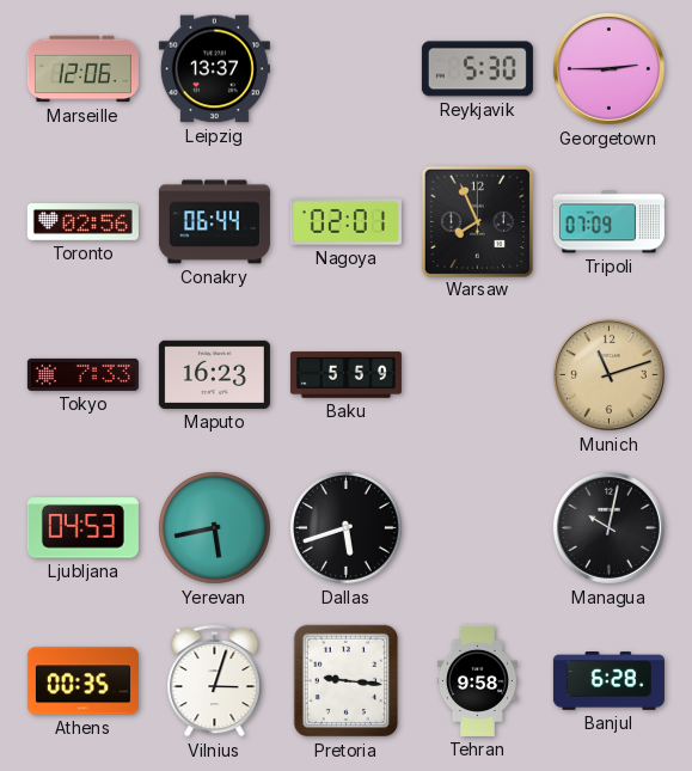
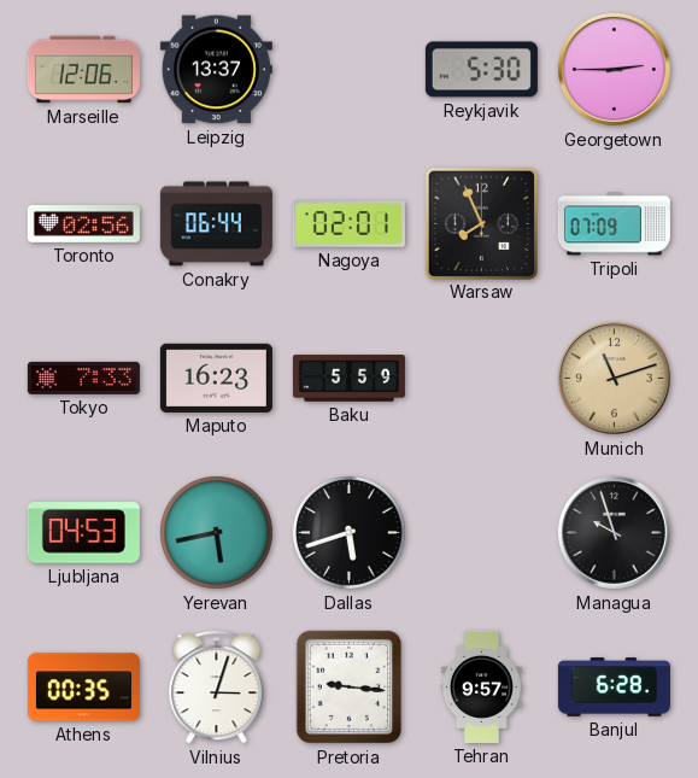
Managua: 10:02 -> 9:57
Tehran: 9:58 -> 9:57
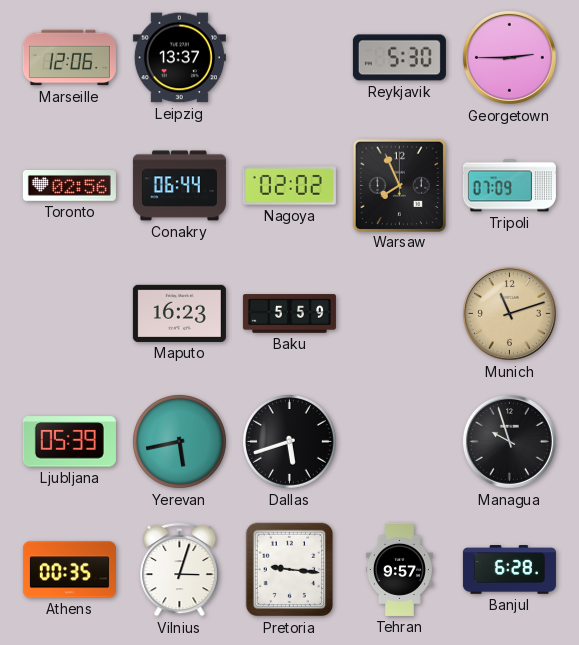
Nagoya: 02:01 -> 02:02
Tokyo: 7:33 -> none
Ljubljana: 04:53 -> 05:39
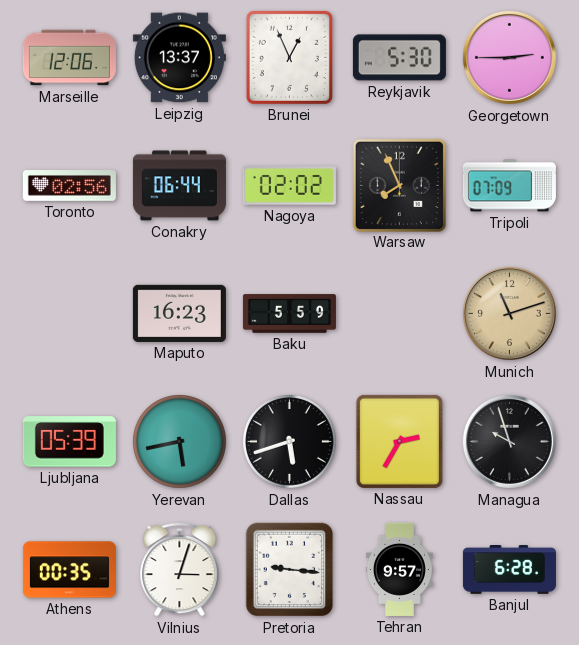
Brunei: none -> 12:56
Nassau: none -> 2:35
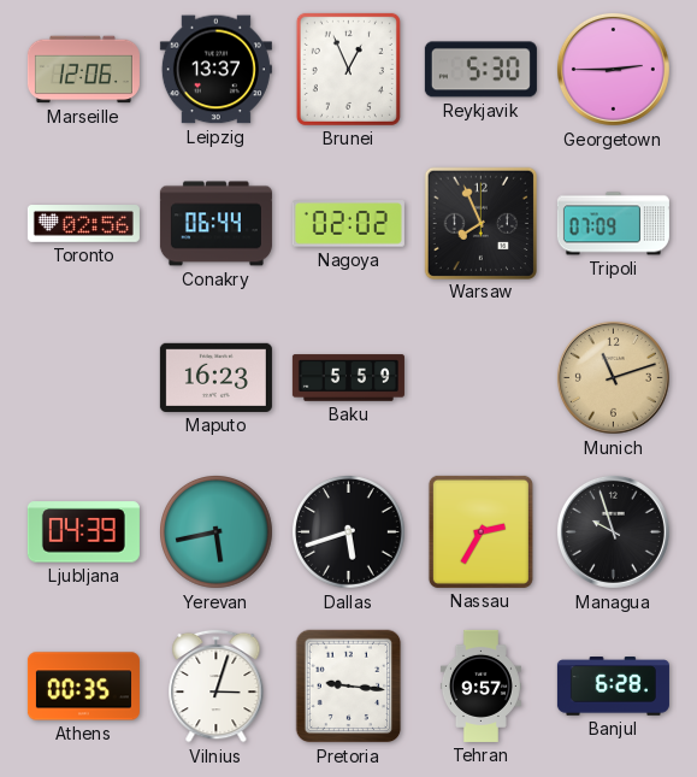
Ljubljana: 05:39 -> 04:39
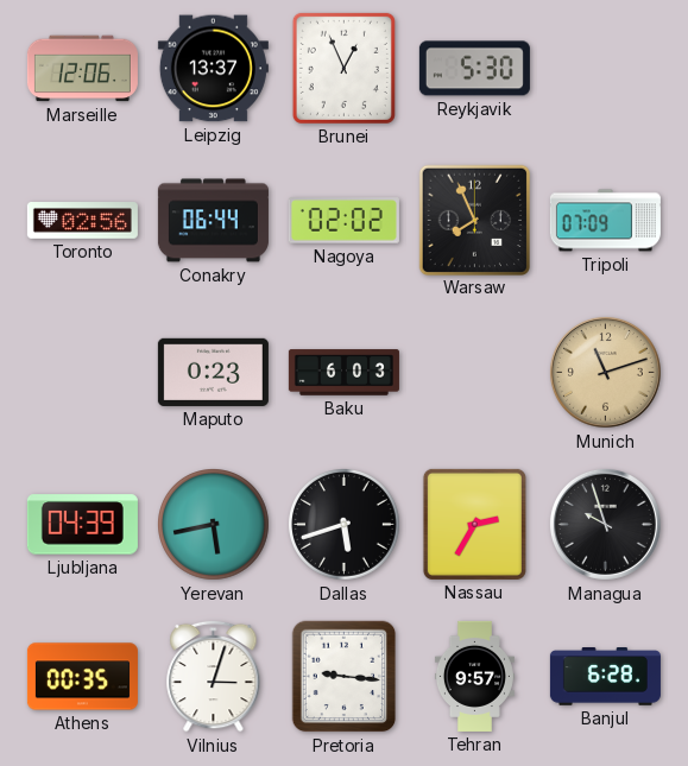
Georgetown: 2:45 -> none
Maputo: 16:23 -> 0:23
Baku: 5:59 -> 6:03
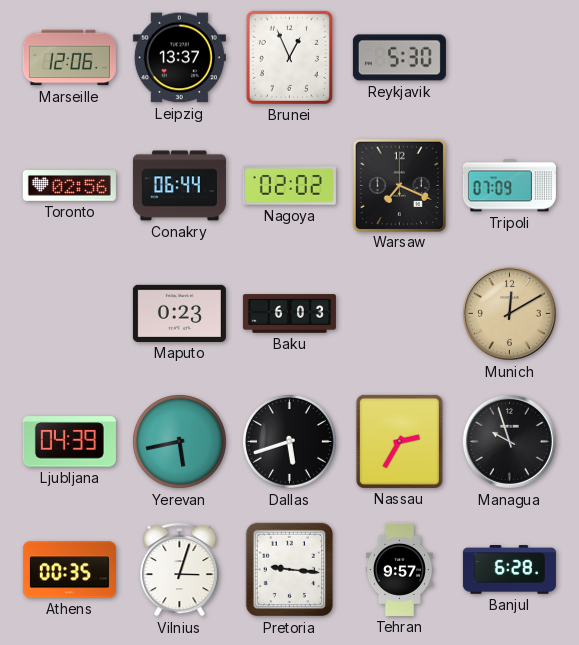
Warsaw: 7:56 -> 7:19
Munich: 11:12 -> 12:10
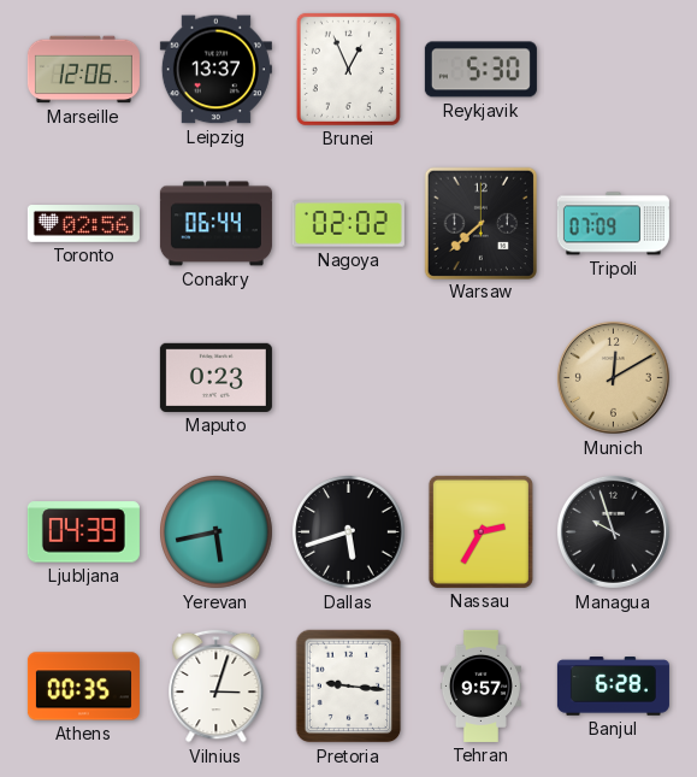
Warsaw: 7:19 -> 7:38
Baku: 6:03 -> none
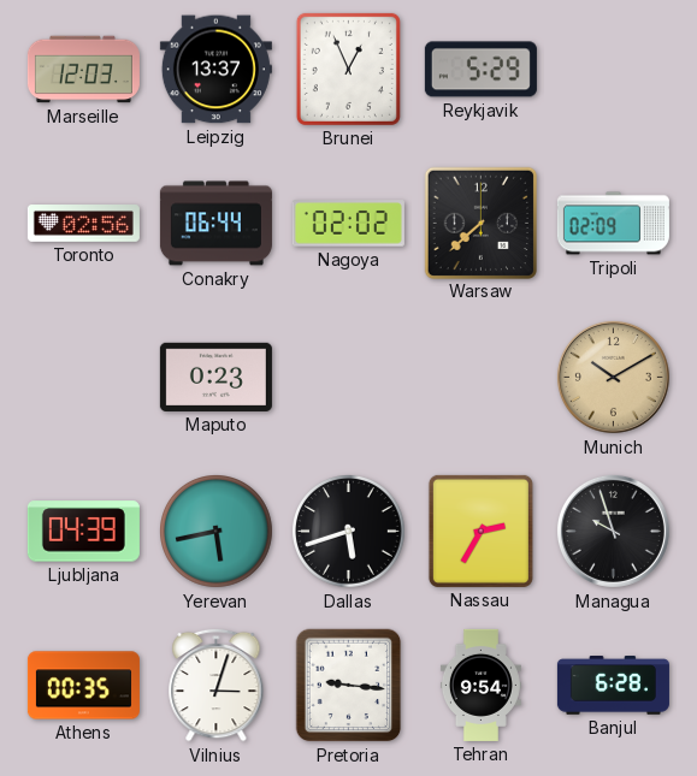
Marseille: 12:06 -> 12:03
Reykjavik: 5:30 -> 5:29
Tripoli: 07:09 -> 02:09
Munich: 12:10 -> 10:10
Tehran: 9:57 -> 9:54
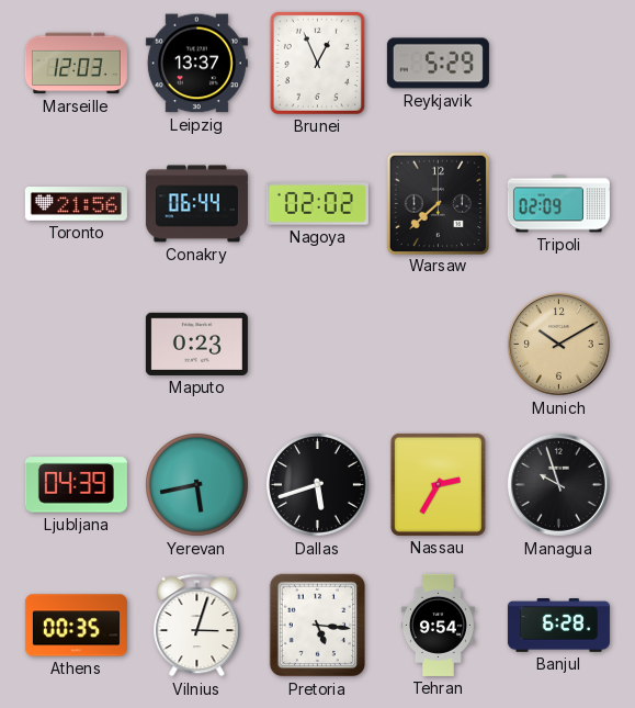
Toronto: 02:56 -> 21:56
Pretoria: 9:16 -> 5:16
